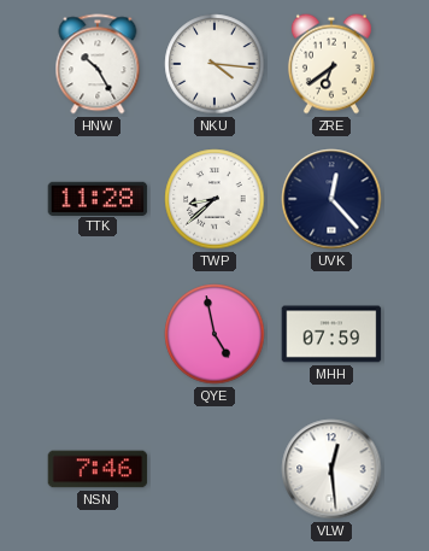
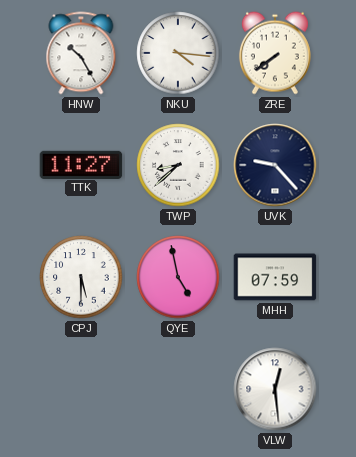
ZRE: 6:39 -> 7:39
TTK: 11:28 -> 11:27
UVK: 12:23 -> 9:23
CPJ: none -> 5:30
NSN: 7:46 -> none
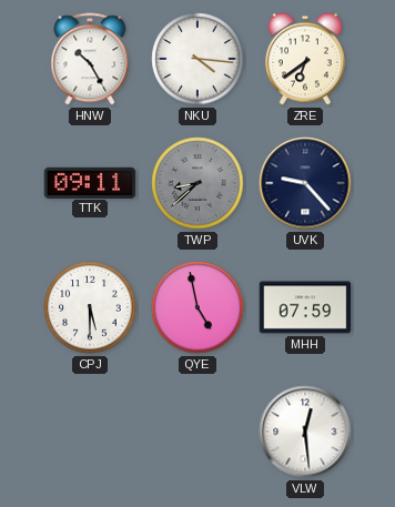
ZRE: 7:39 -> 6:39
TTK: 11:27 -> 09:11
TWP dial: white -> grey
